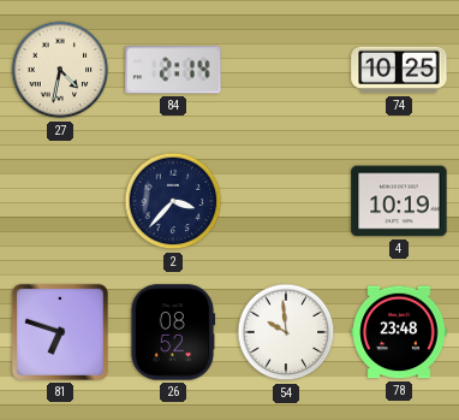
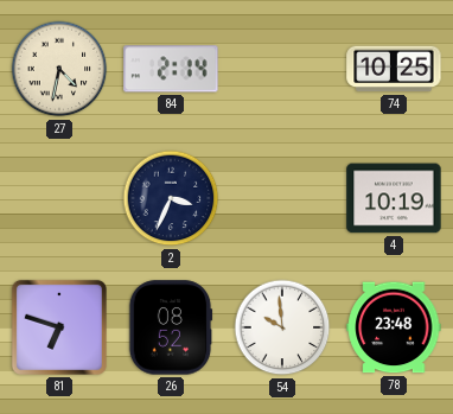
2: 3:37 -> 3:34
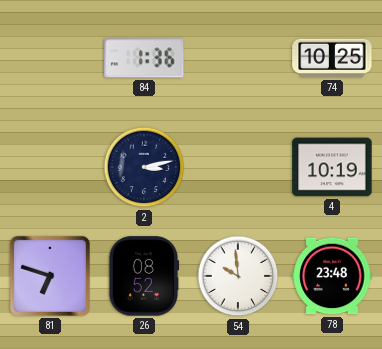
27: 4:32 -> none
84: 2:14 -> 1:36
2: 3:34 -> 3:13
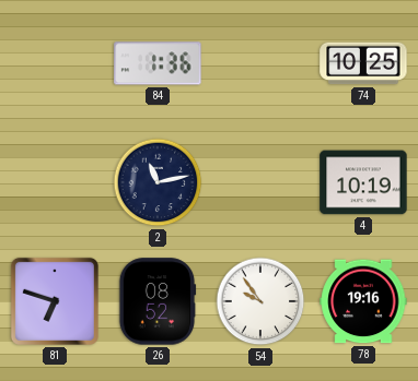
2: 3:13 -> 11:13
54: 9:59 -> 9:54
78: 23:48 -> 19:16
